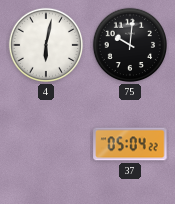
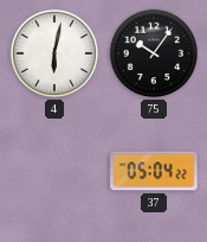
75: 10:01 -> 10:06
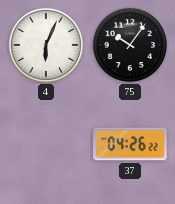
4: 6:02 -> 6:04
37: 05:04 -> 04:26
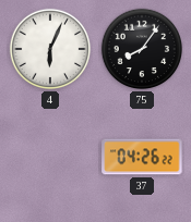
75: 10:06 -> 8:06
